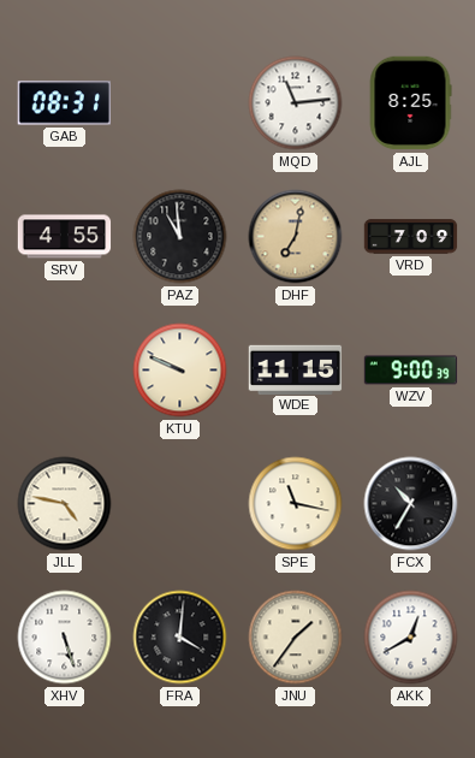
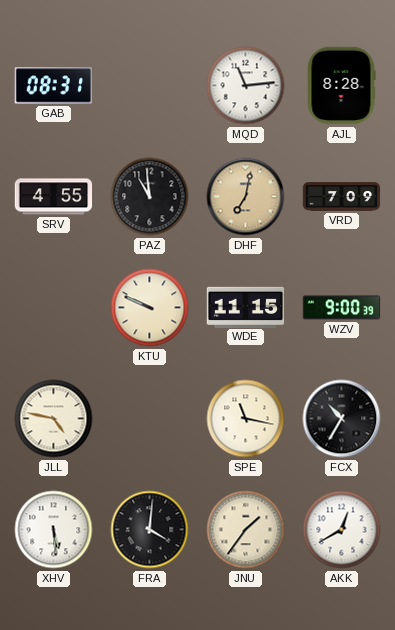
AJL: 8:25 -> 8:28
XHV: 5:27 -> 5:29
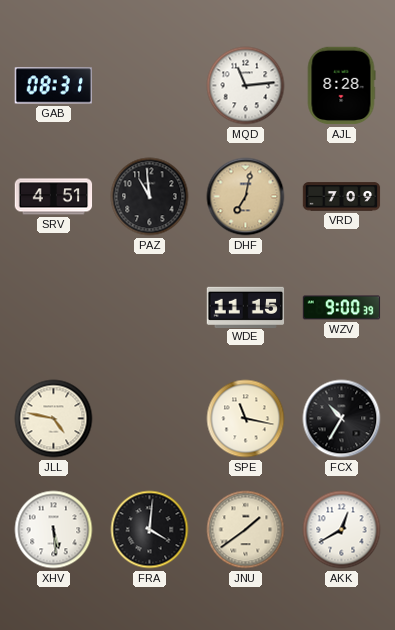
SRV: 4:55 -> 4:51
KTU: 9:49 -> none
JNU: 1:36 -> 1:39
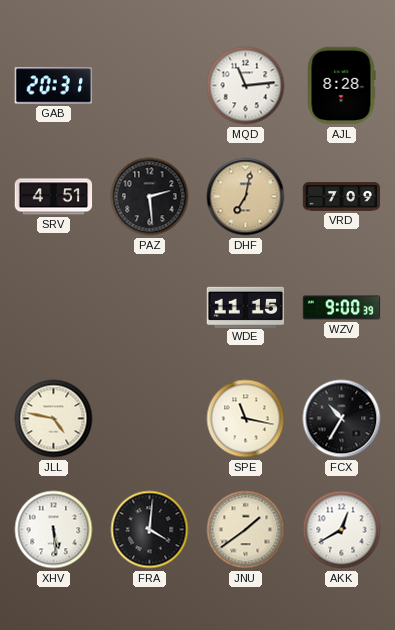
GAB: 08:31 -> 20:31
PAZ: 10:59 -> 2:29
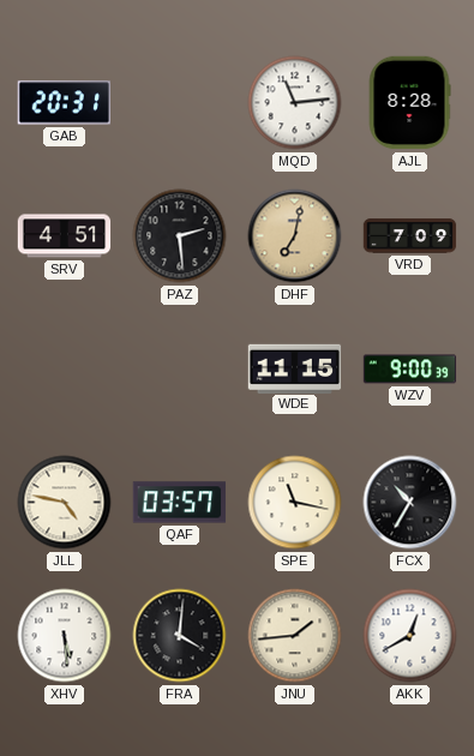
QAF: none -> 03:57
JNU: 1:39 -> 1:44
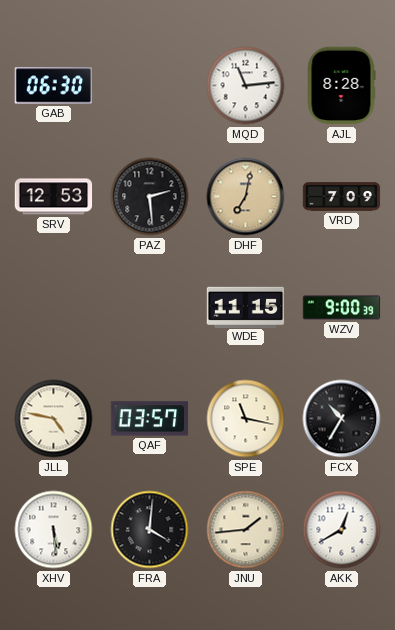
GAB: 20:31 -> 06:30
SRV: 4:51 -> 12:53
